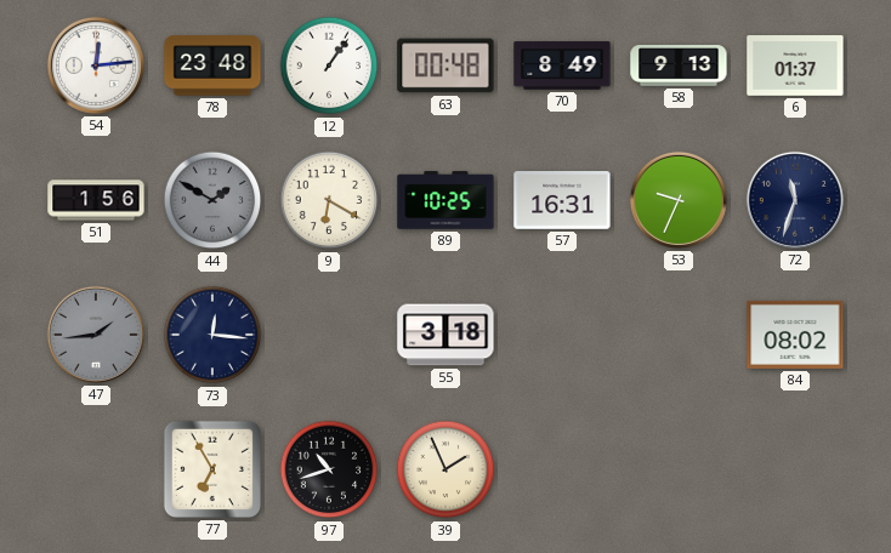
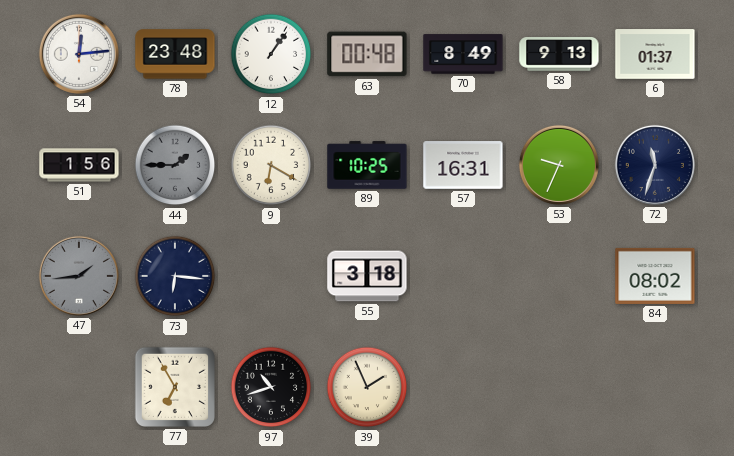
44: 1:50 -> 1:45
73: 12:16 -> 6:16
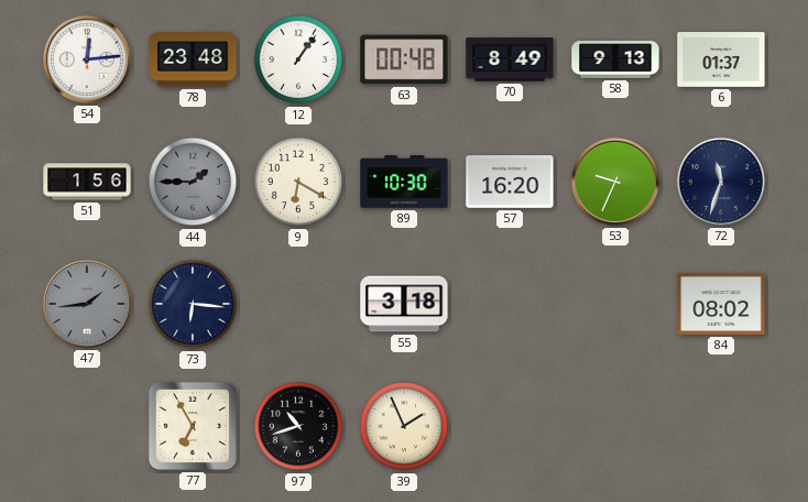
89: 10:25 -> 10:30
57: 16:31 -> 16:20
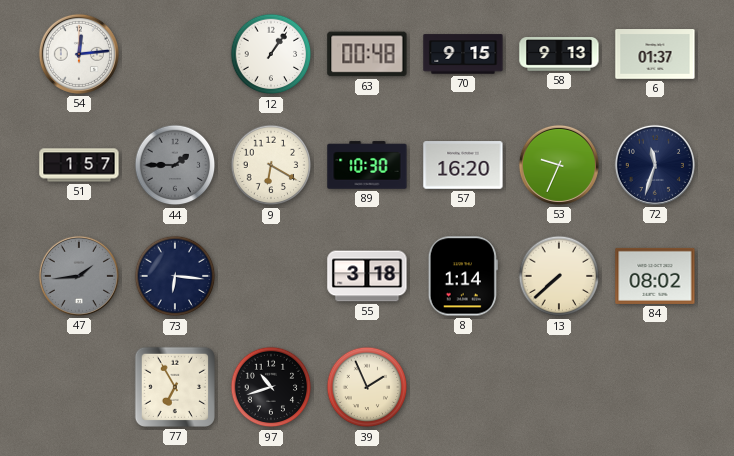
78: 23:48 -> none
70: 8:49 -> 9:15
51: 1:56 -> 1:57
8: none -> 1:14
13: none -> 7:38
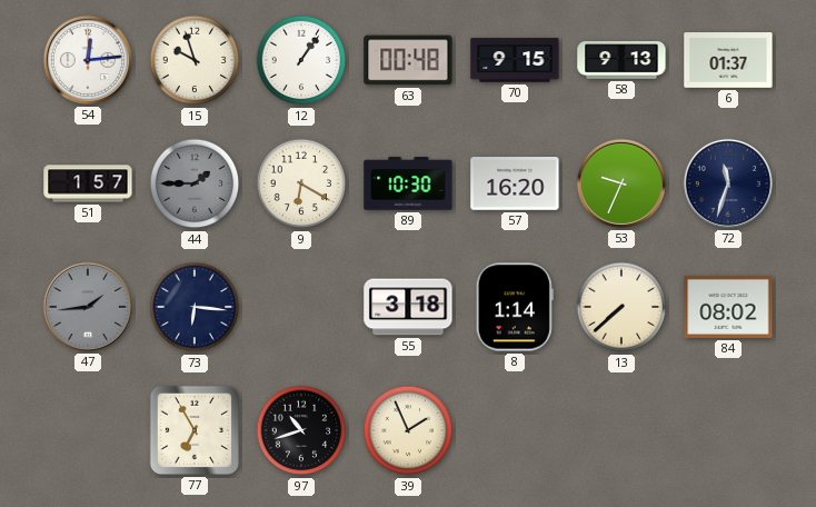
15: none -> 9:57
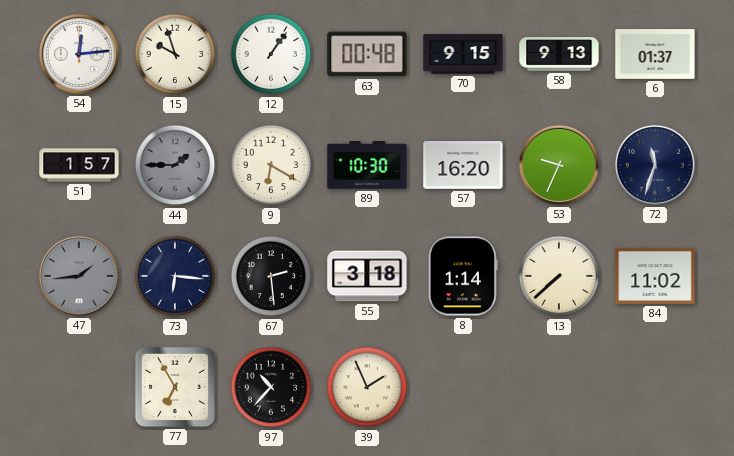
67: none -> 2:29
84: 08:02 -> 11:02
97: 10:42 -> 10:37
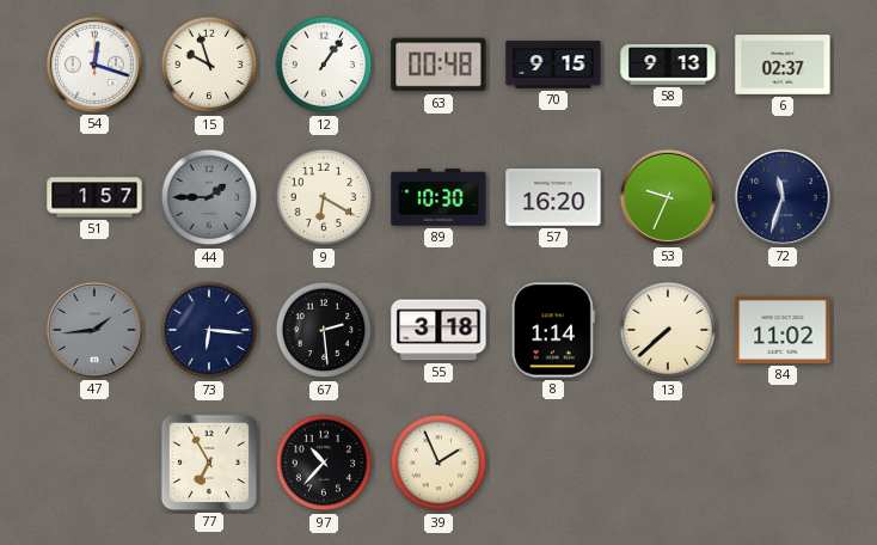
54: 12:14 -> 12:18
6: 01:37 -> 02:37
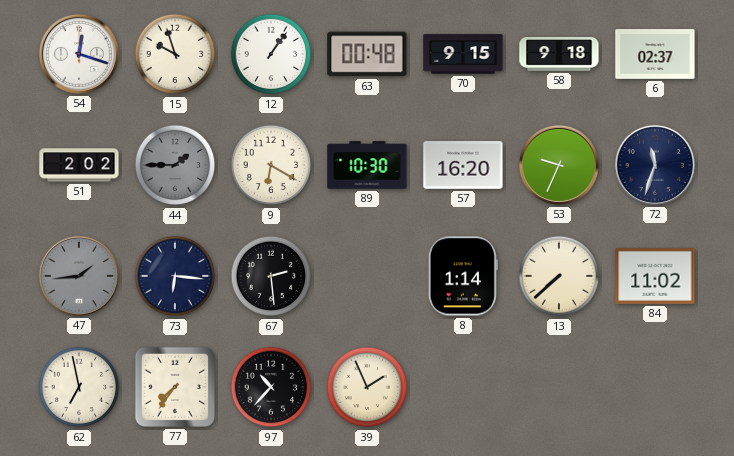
58: 9:13 -> 9:18
51: 1:57 -> 2:02
55: 3:18 -> none
62: none -> 6:58
77: 6:55 -> 7:36
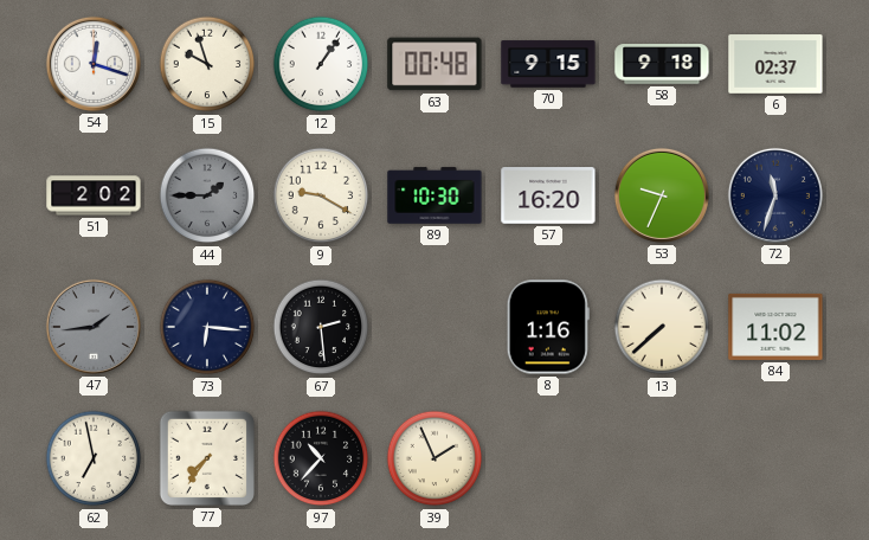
9: 6:20 -> 9:20
8: 1:14 -> 1:16
